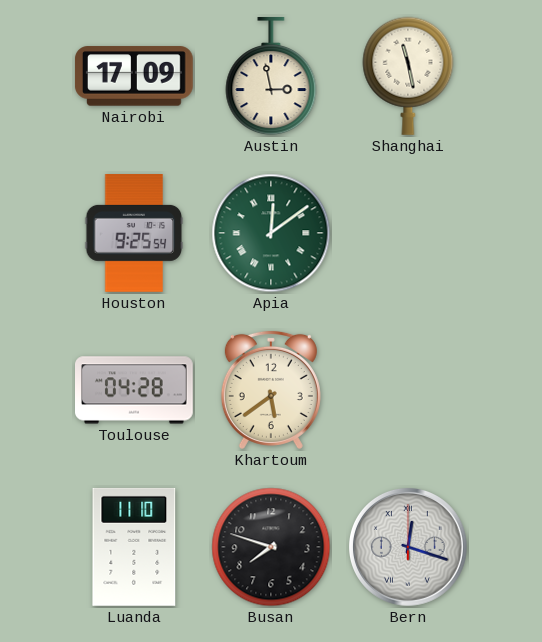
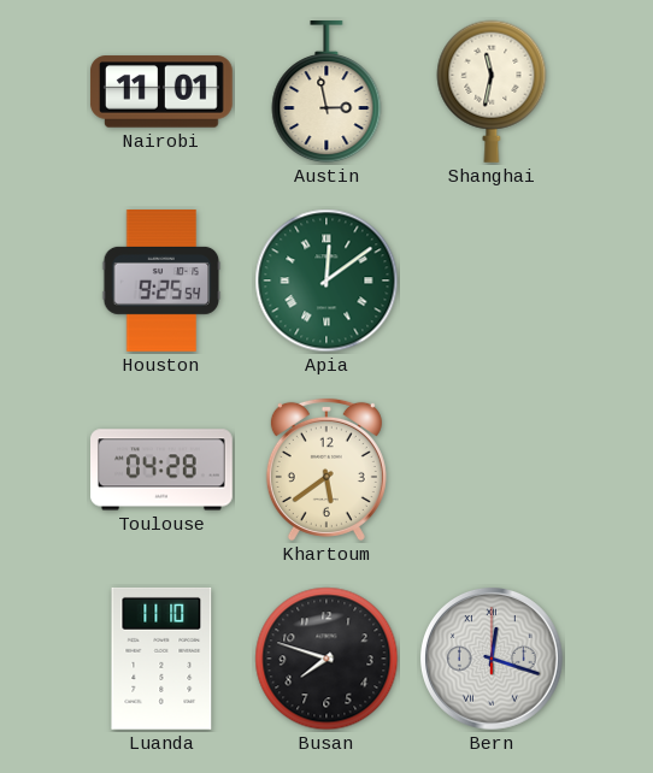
Nairobi: 17:09 -> 11:01
Shanghai: 11:28 -> 11:32
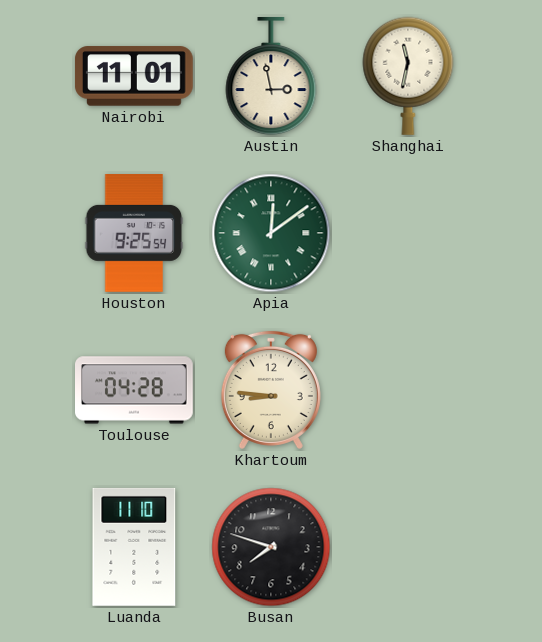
Khartoum: 5:39 -> 8:46
Bern: 12:18 -> none
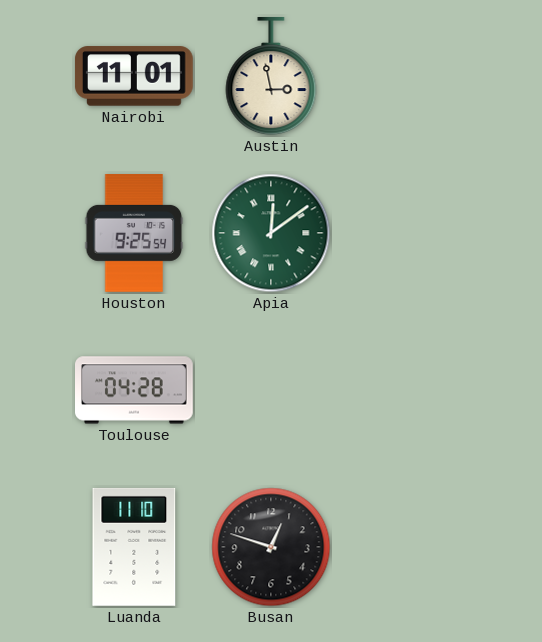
Shanghai: 11:32 -> none
Khartoum: 8:46 -> none
Busan: 7:48 -> 12:48
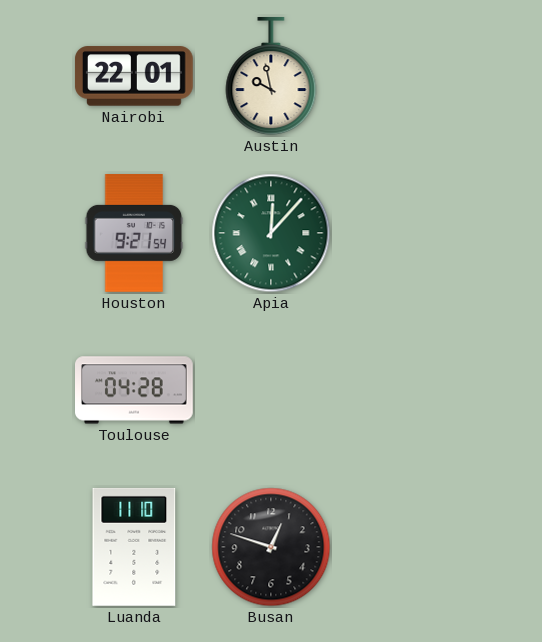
Nairobi: 11:01 -> 22:01
Austin: 2:58 -> 9:58
Houston: 9:25 -> 9:21
Apia: 12:09 -> 12:07
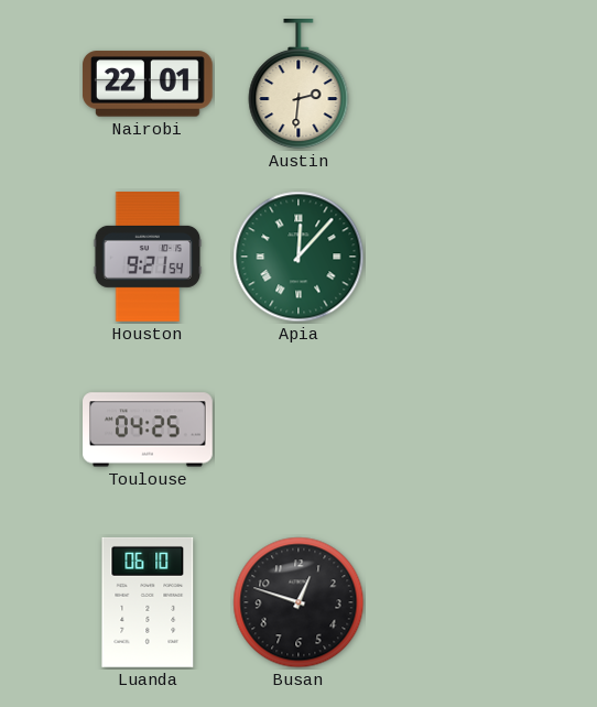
Austin: 9:58 -> 2:31
Toulouse: 04:28 -> 04:25
Luanda: 11:10 -> 06:10
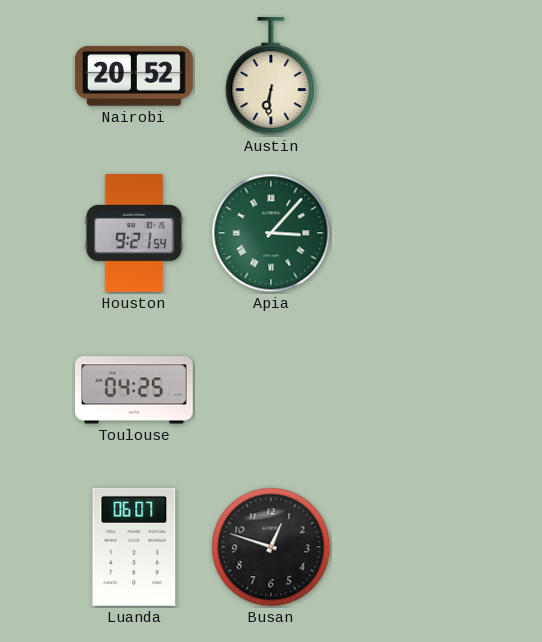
Nairobi: 22:01 -> 20:52
Austin: 2:31 -> 6:31
Apia: 12:07 -> 3:07
Luanda: 06:10 -> 06:07
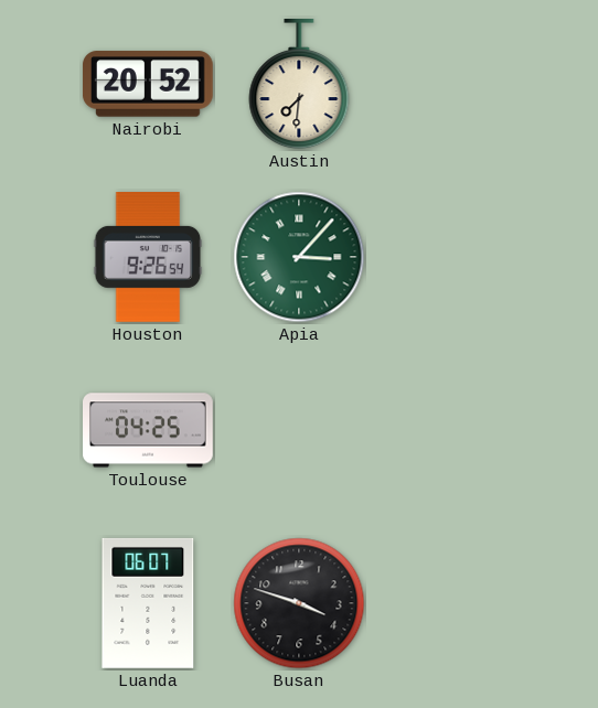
Austin: 6:31 -> 7:31
Houston: 9:21 -> 9:26
Busan: 12:48 -> 3:48
